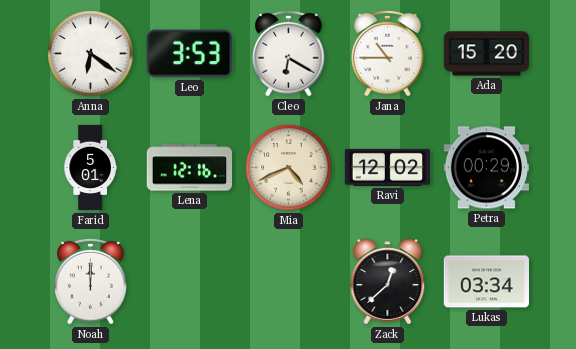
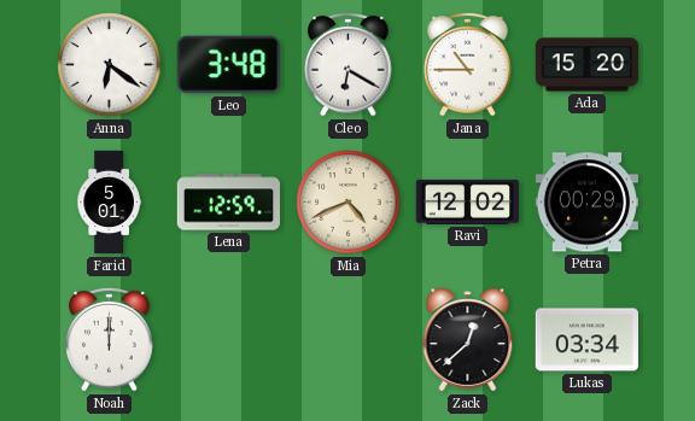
Leo: 3:53 -> 3:48
Lena: 12:16 -> 12:59
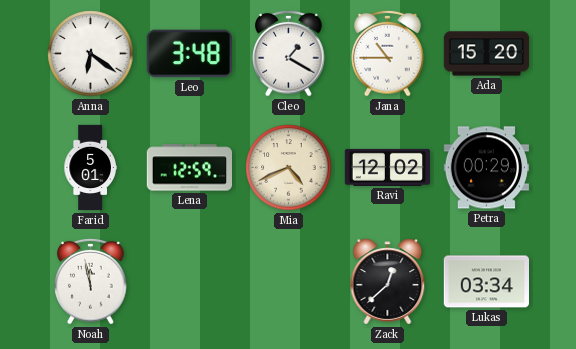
Cleo: 6:20 -> 1:20
Noah: 12:00 -> 11:58
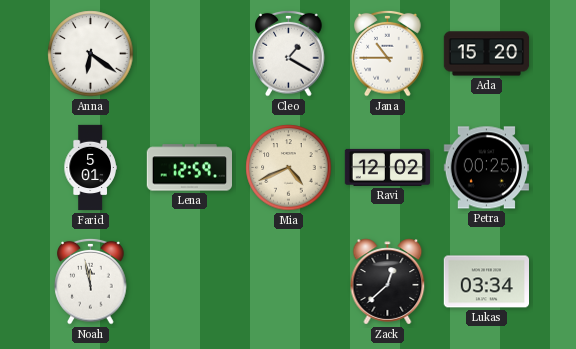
Leo: 3:48 -> none
Petra: 00:29 -> 00:25
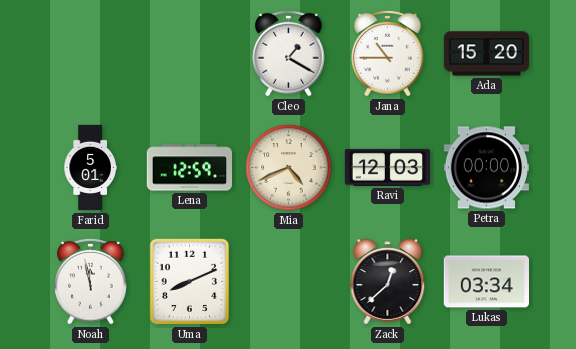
Anna: 6:21 -> none
Ravi: 12:02 -> 12:03
Petra: 00:25 -> 00:00
Uma: none -> 8:11
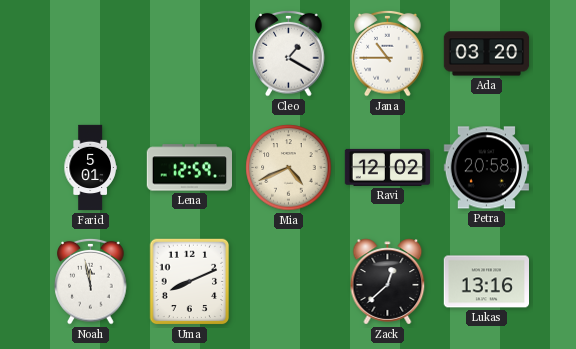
Ada: 15:20 -> 03:20
Ravi: 12:03 -> 12:02
Petra: 00:00 -> 20:58
Lukas: 03:34 -> 13:16
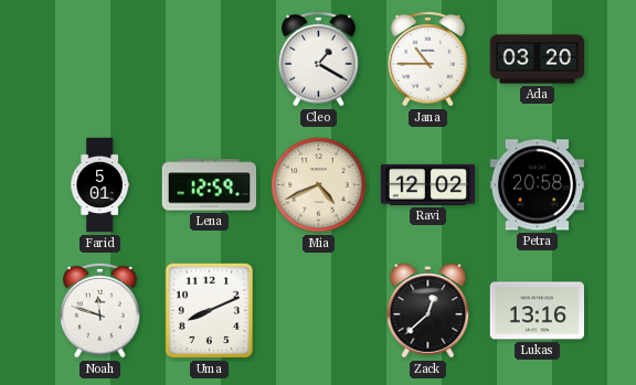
Noah: 11:58 -> 11:48
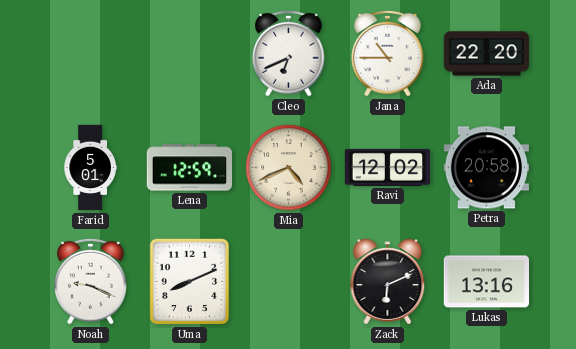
Cleo: 1:20 -> 6:41
Ada: 03:20 -> 22:20
Noah: 11:48 -> 9:19
Zack: 12:38 -> 6:11
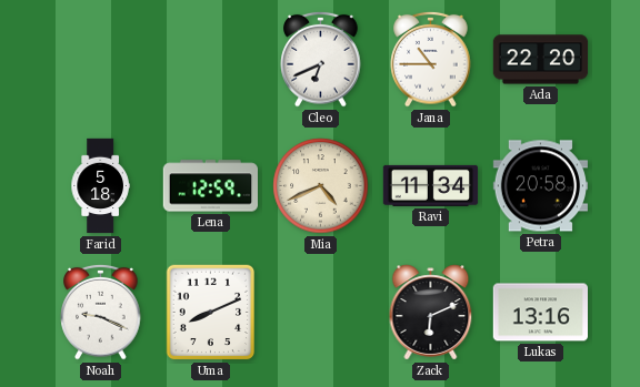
Farid: 5:01 -> 5:18
Ravi: 12:02 -> 11:34
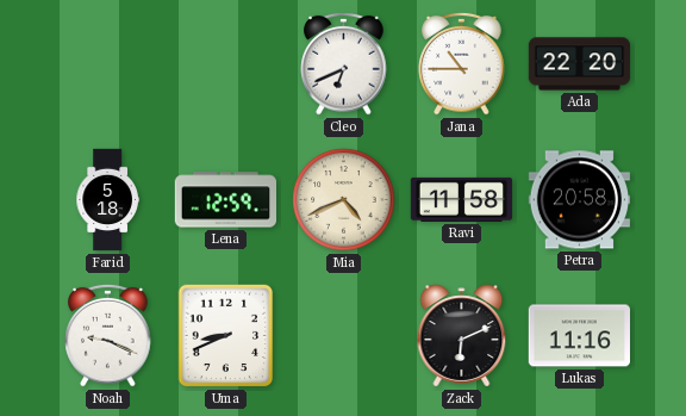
Ravi: 11:34 -> 11:58
Uma: 8:11 -> 8:41
Lukas: 13:16 -> 11:16
